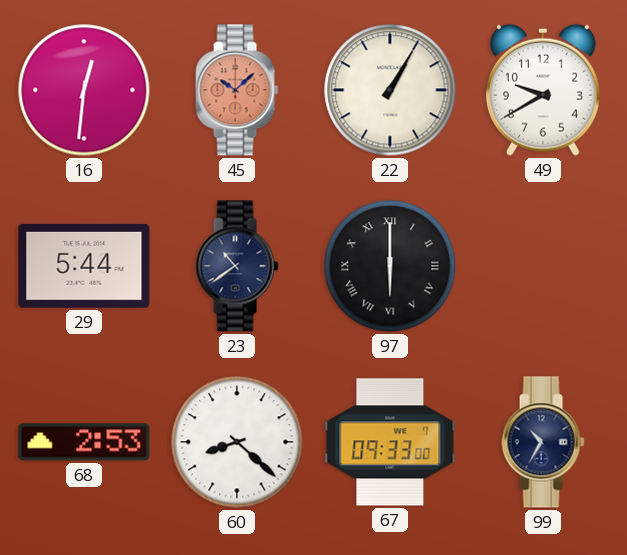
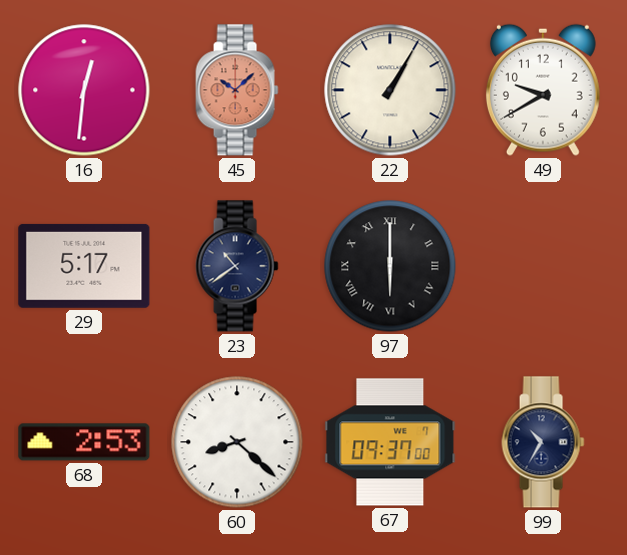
29: 5:44 -> 5:17
67: 09:33 -> 09:37
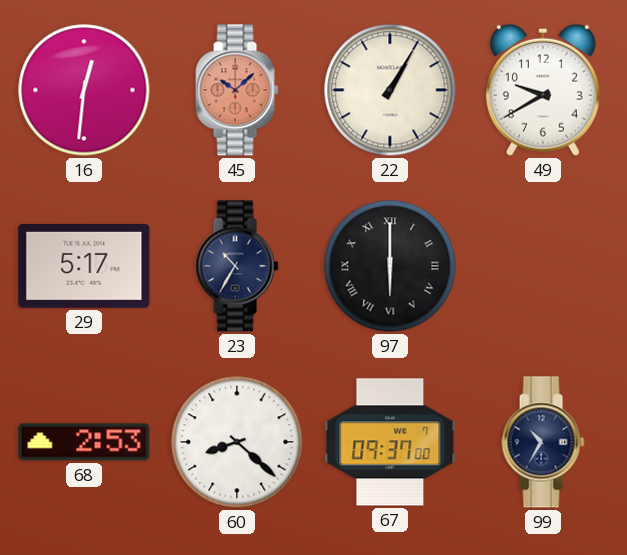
23: 10:39 -> 10:35
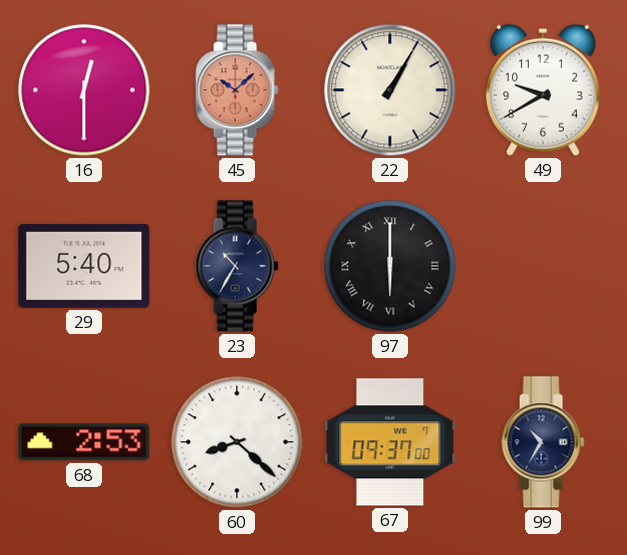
16: 12:31 -> 12:30
29: 5:17 -> 5:40
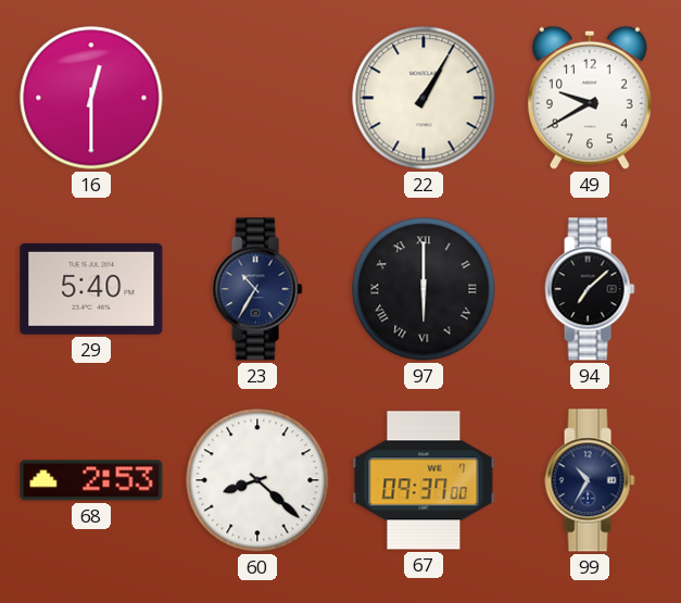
45: 10:08 -> none
94: none -> 7:08
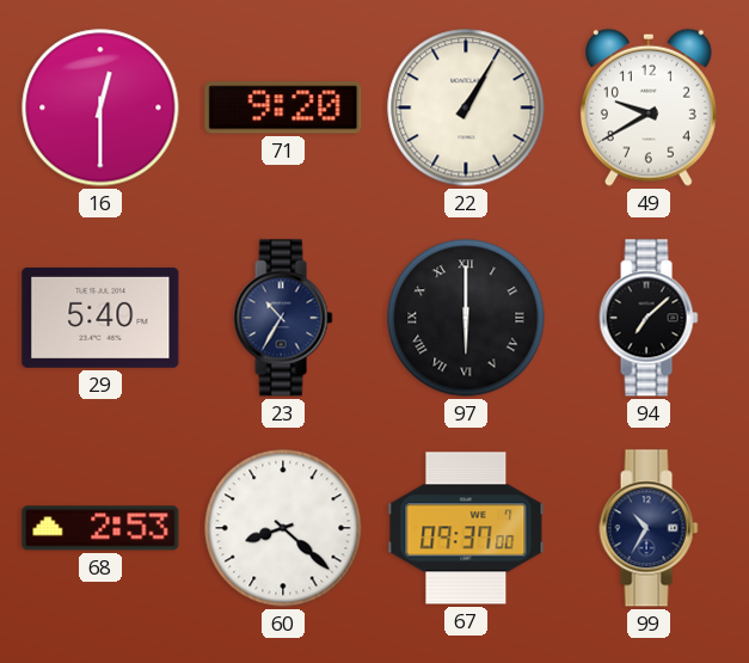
71: none -> 9:20
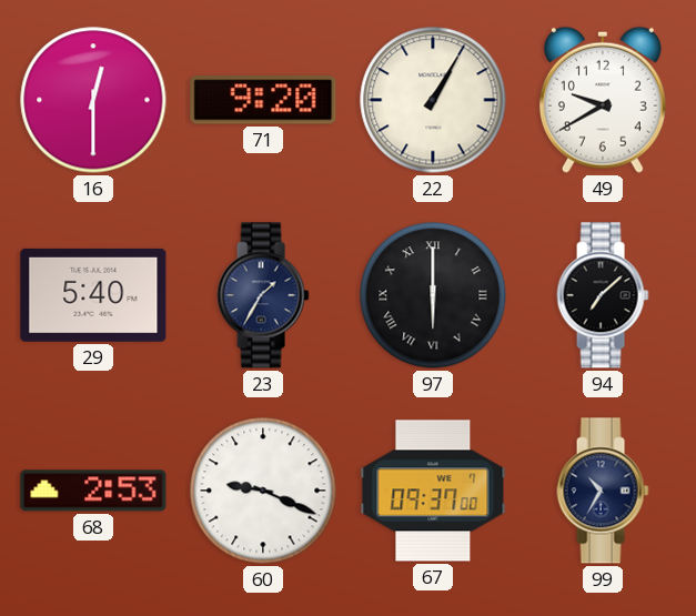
23: 10:35 -> 1:35
60: 8:22 -> 9:19
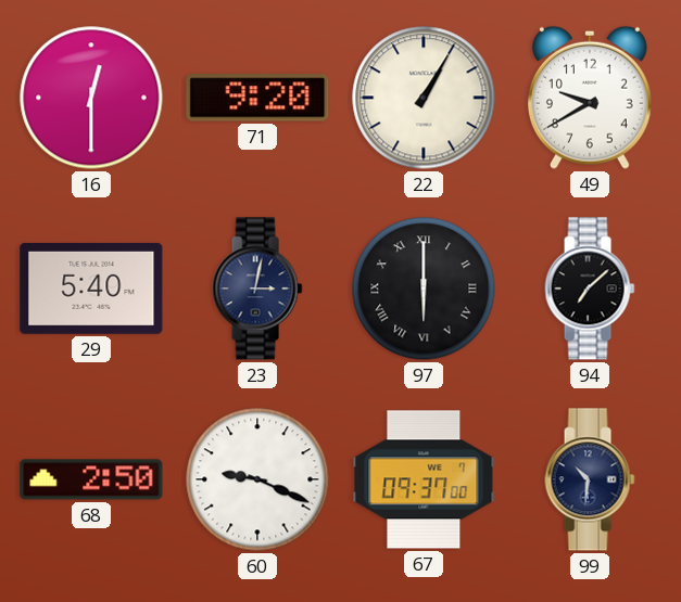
23: 1:35 -> 3:02
68: 2:53 -> 2:50
99: 10:35 -> 10:31
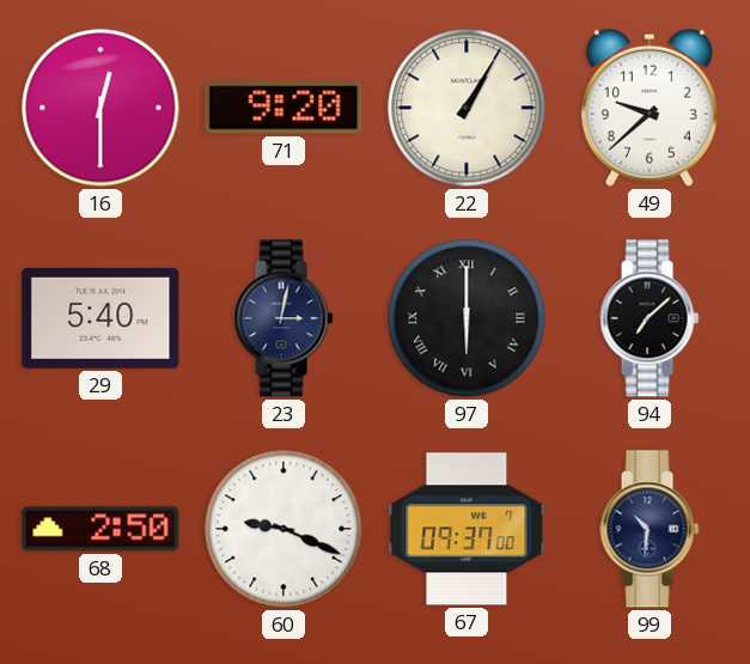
49: 9:40 -> 9:38
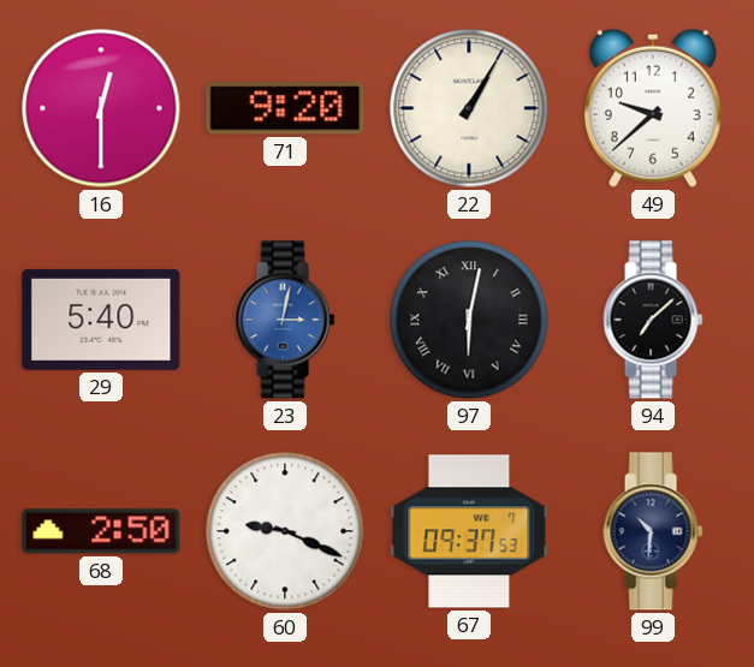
23 dial: navy -> blue
97: 6:00 -> 6:02
67: 09:37:00 -> 09:37:53
